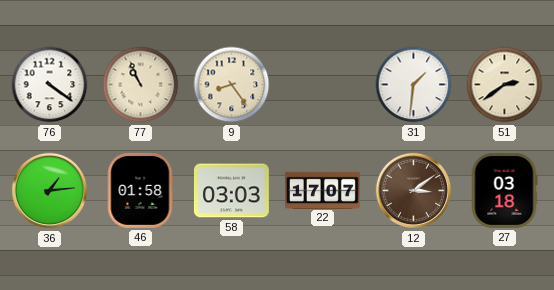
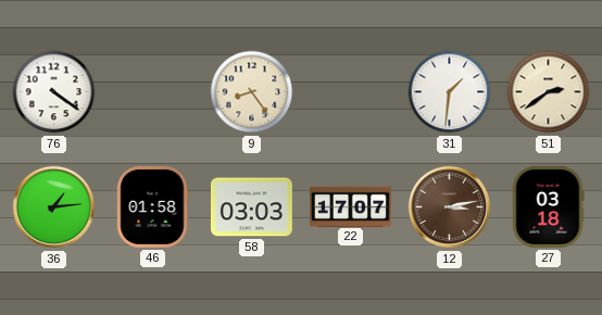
77: 10:56 -> none
12: 3:09 -> 3:13
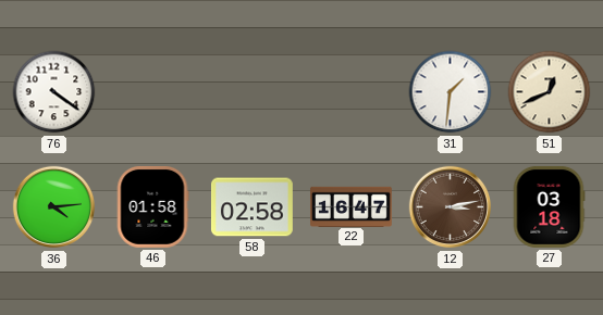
9: 8:24 -> none
51: 2:39 -> 12:41
36: 1:14 -> 4:14
58: 03:03 -> 02:58
22: 17:07 -> 16:47
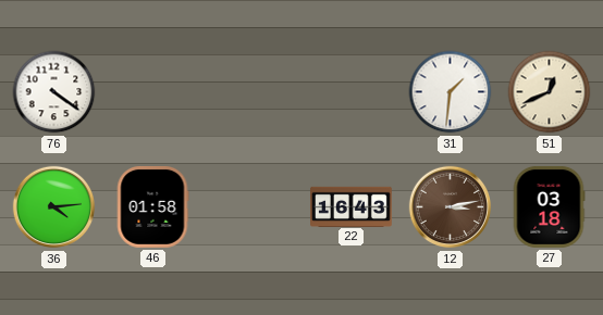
58: 02:58 -> none
22: 16:47 -> 16:43
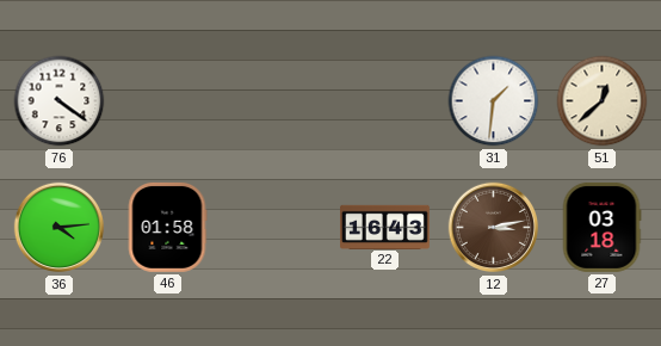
51: 12:41 -> 12:38
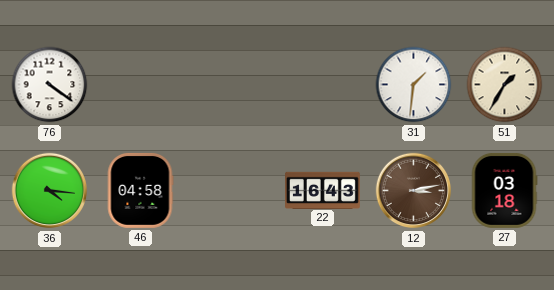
51: 12:38 -> 1:35
36: 4:14 -> 4:16
46: 01:58 -> 04:58
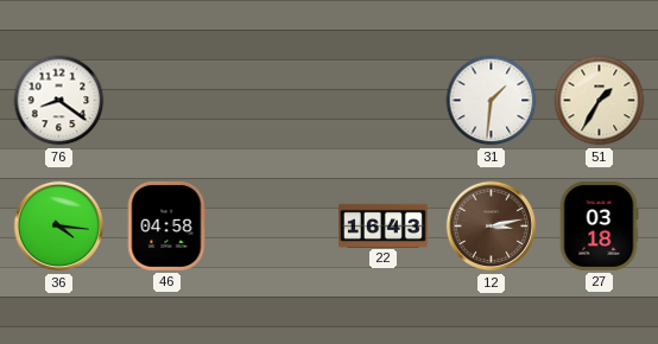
76: 4:21 -> 8:21
